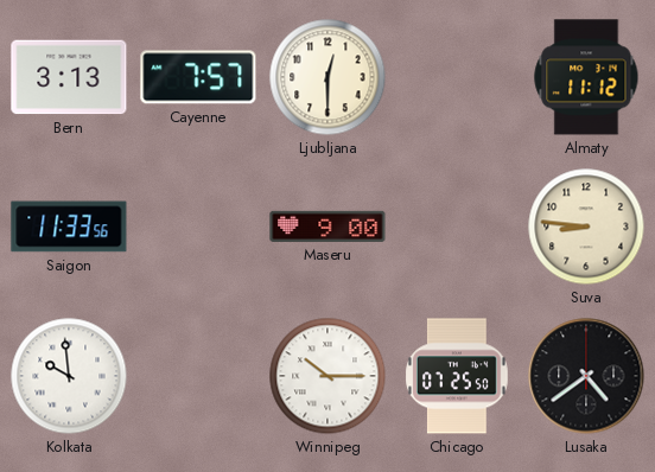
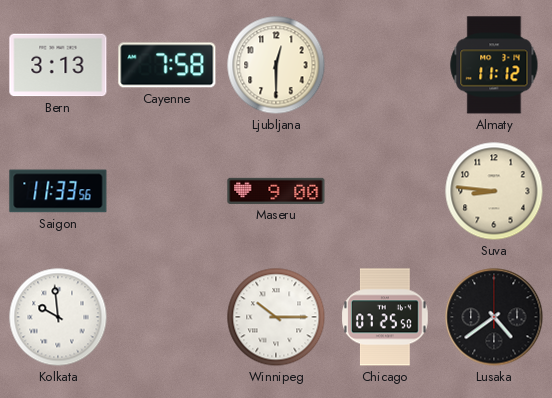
Cayenne: 7:57 -> 7:58
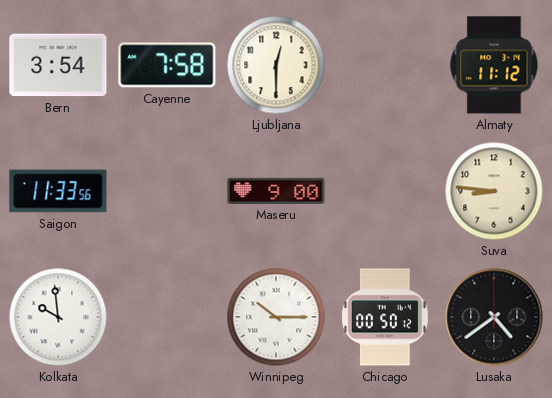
Bern: 3:13 -> 3:54
Chicago: 07:25 -> 00:50
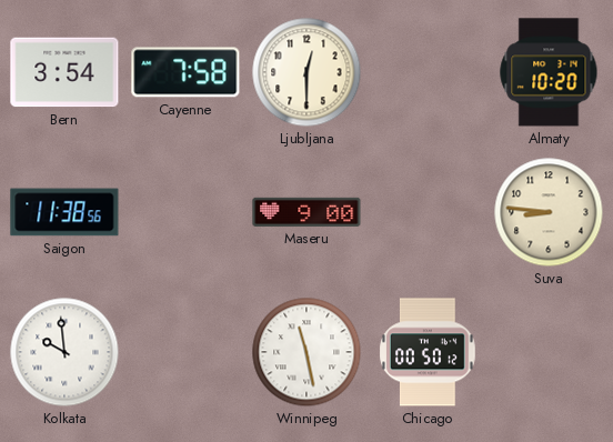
Almaty: 11:12 -> 10:20
Saigon: 11:33 -> 11:38
Winnipeg: 10:15 -> 11:28
Lusaka: 4:39 -> none
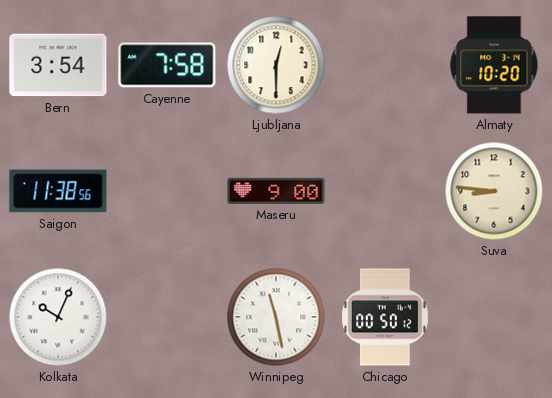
Kolkata: 9:59 -> 10:04
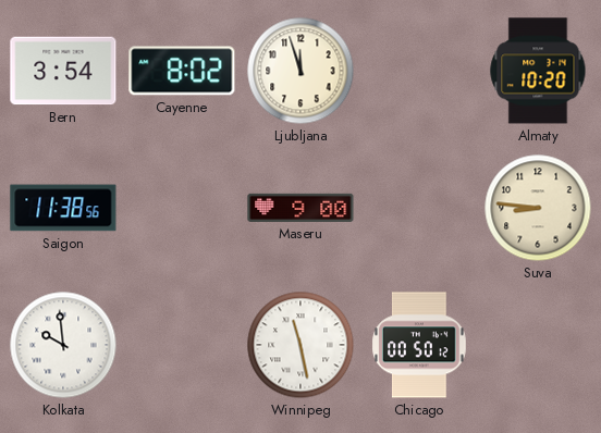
Cayenne: 7:58 -> 8:02
Ljubljana: 12:30 -> 11:57
Kolkata: 10:04 -> 9:59
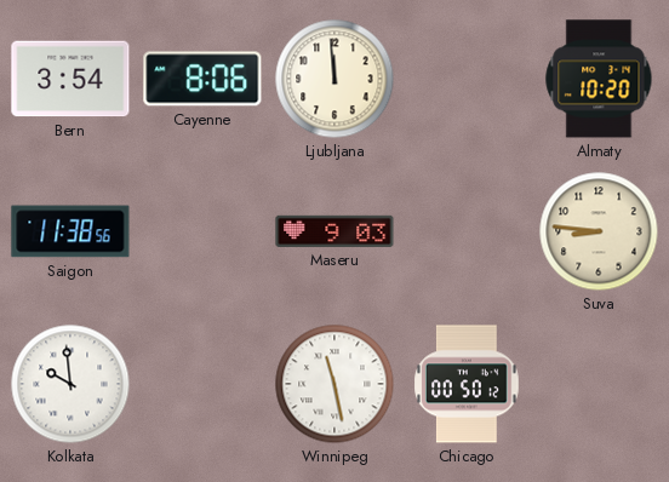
Cayenne: 8:02 -> 8:06
Ljubljana: 11:57 -> 11:59
Maseru: 9:00 -> 9:03
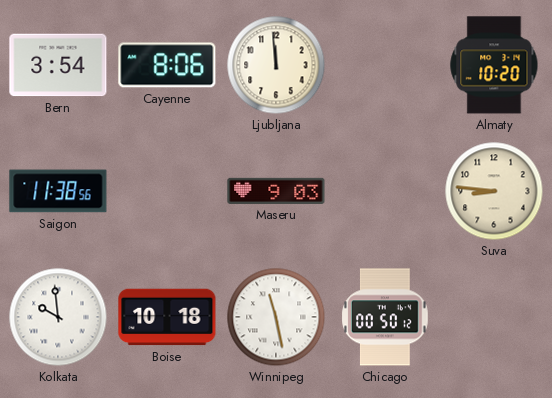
Boise: none -> 10:18
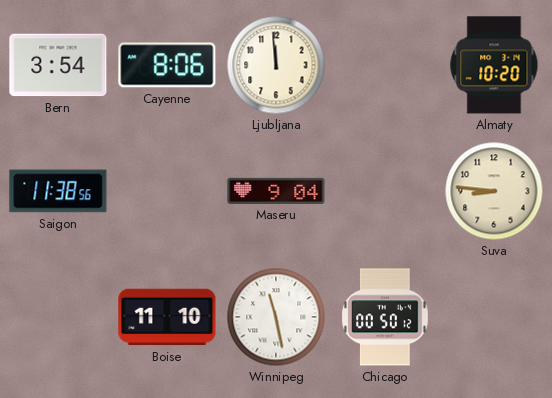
Maseru: 9:03 -> 9:04
Kolkata: 9:59 -> none
Boise: 10:18 -> 11:10
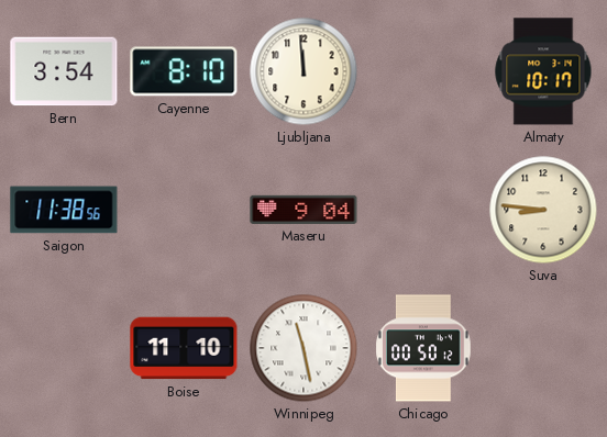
Cayenne: 8:06 -> 8:10
Almaty: 10:20 -> 10:17
